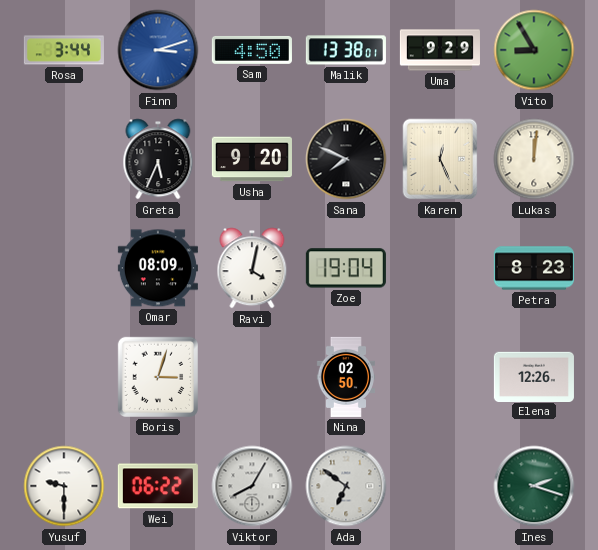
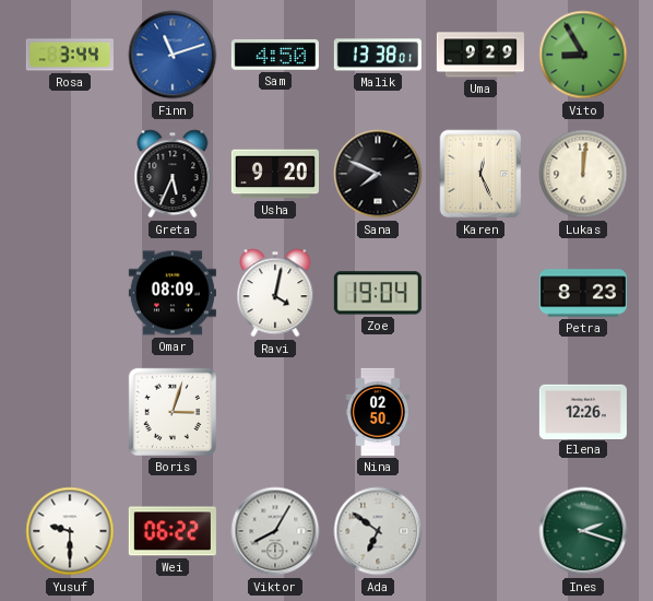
Finn: 3:12 -> 11:12
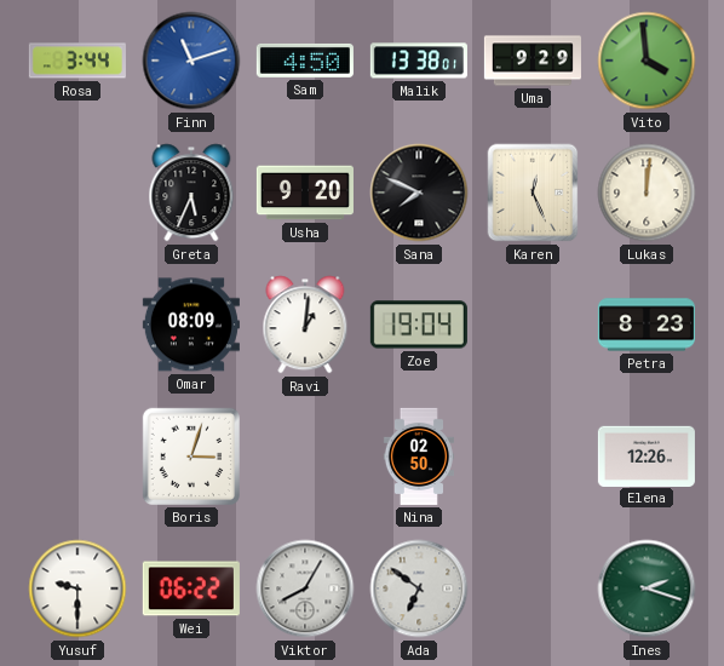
Vito: 8:55 -> 3:59
Ravi: 4:02 -> 1:01
